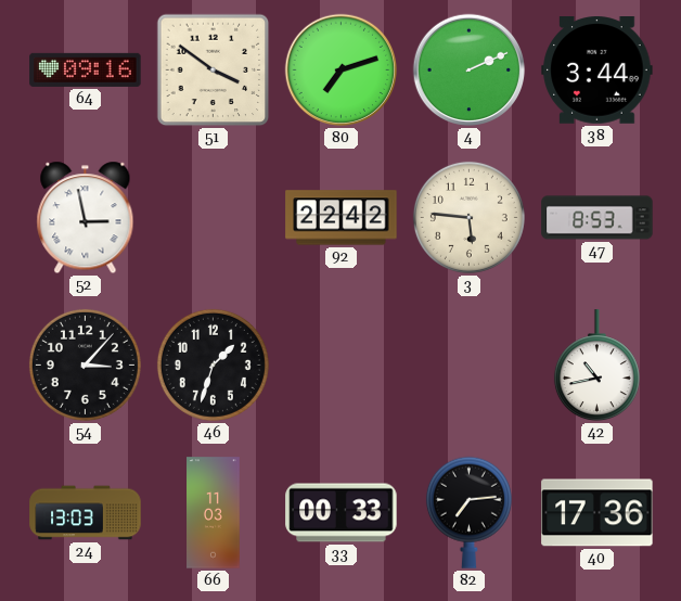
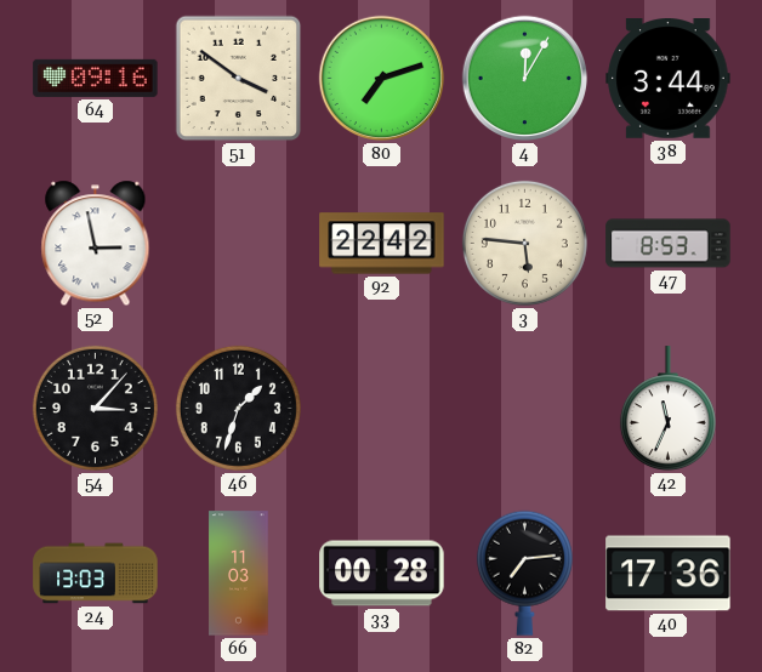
4: 2:11 -> 12:05
42: 10:43 -> 11:34
33: 00:33 -> 00:28
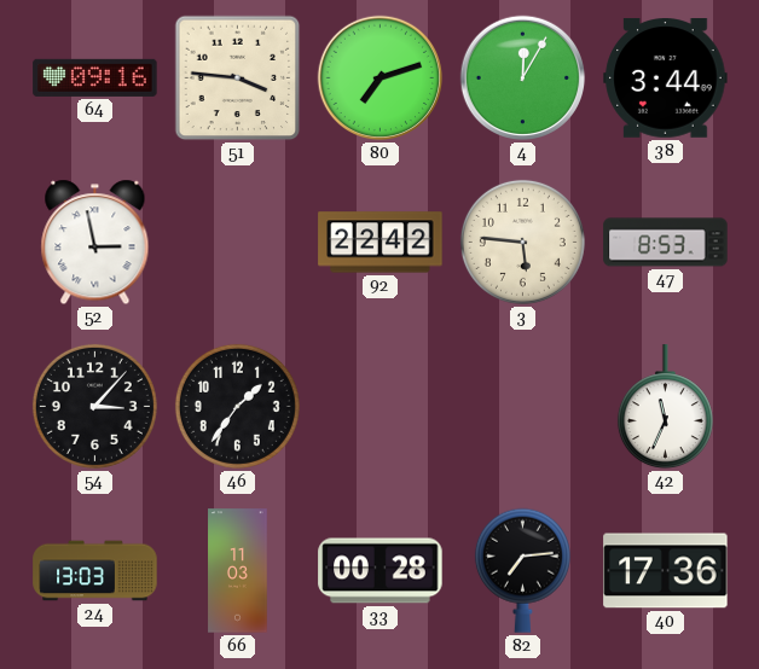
51: 3:51 -> 3:46
46: 1:33 -> 1:36
